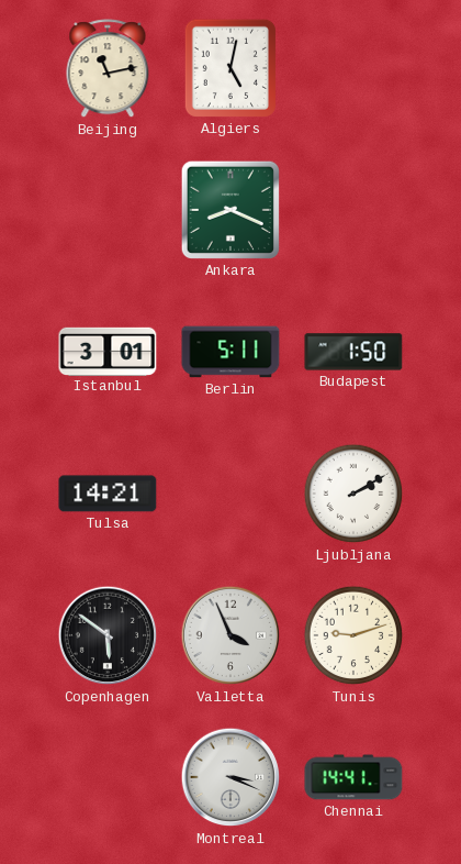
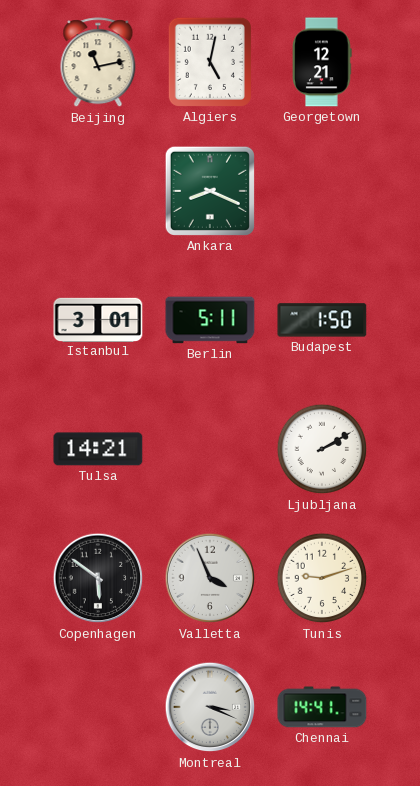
Georgetown: none -> 12:21
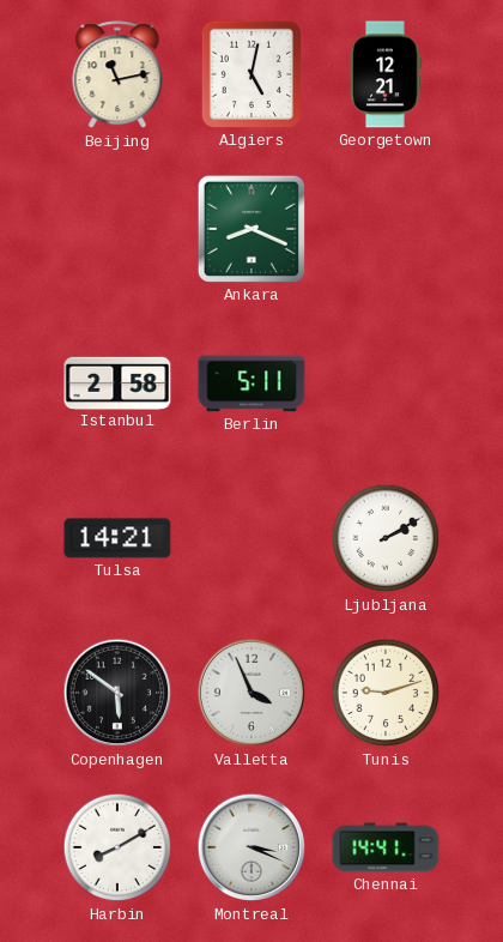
Istanbul: 3:01 -> 2:58
Budapest: 1:50 -> none
Harbin: none -> 8:10
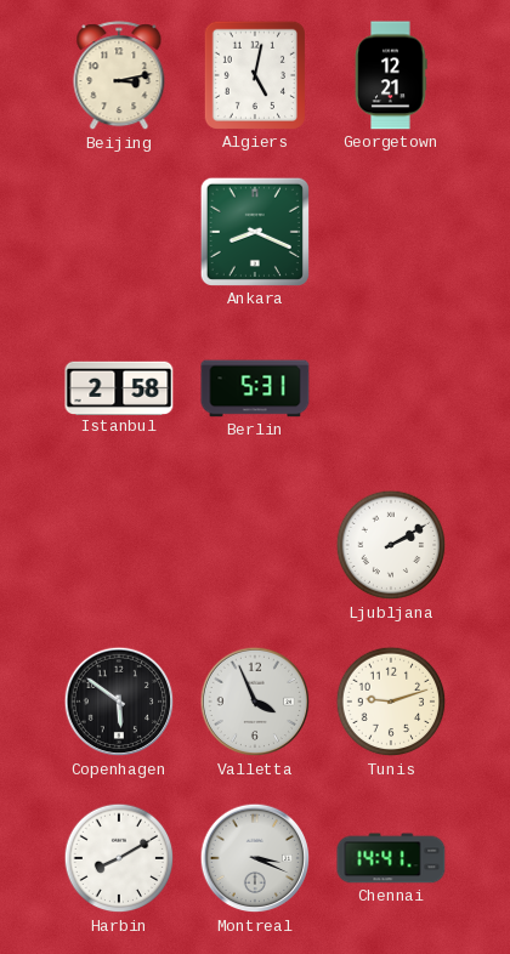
Beijing: 11:13 -> 3:13
Berlin: 5:11 -> 5:31
Tulsa: 14:21 -> none
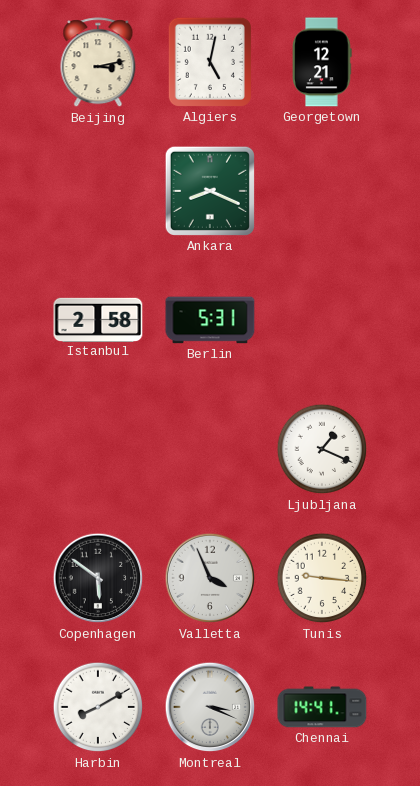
Ljubljana: 2:10 -> 1:19
Tunis: 9:12 -> 9:16
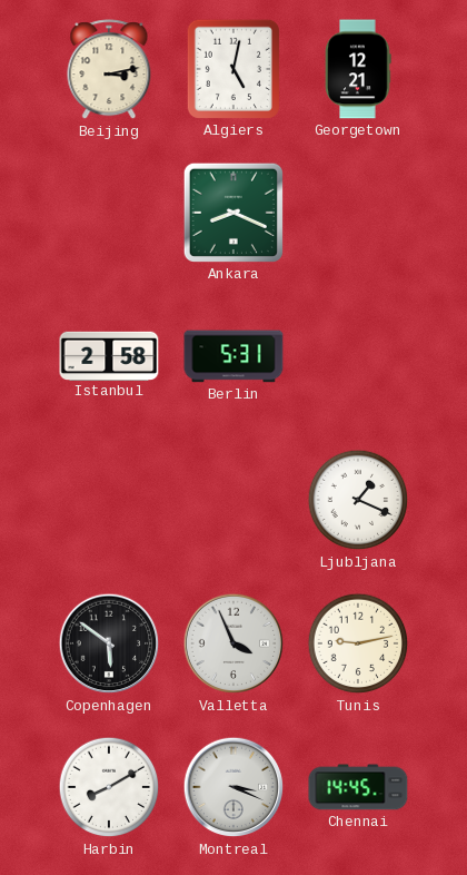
Tunis: 9:16 -> 9:13
Chennai: 14:41 -> 14:45
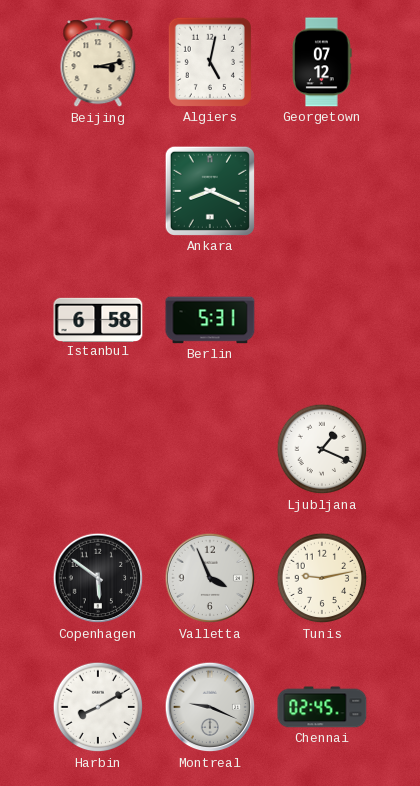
Georgetown: 12:21 -> 07:12
Istanbul: 2:58 -> 6:58
Montreal: 3:19 -> 9:19
Chennai: 14:45 -> 02:45
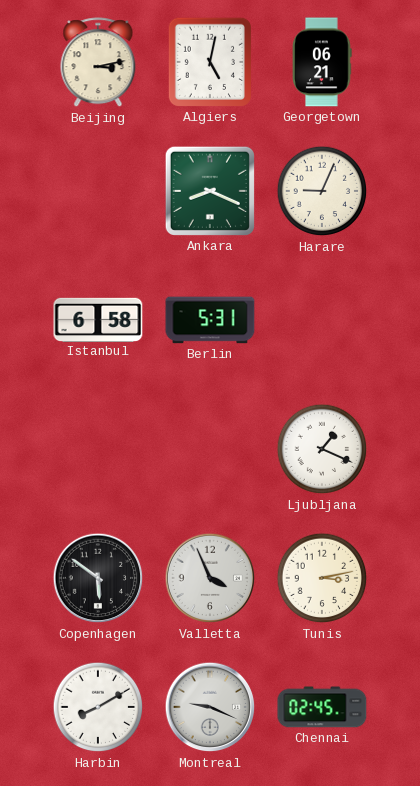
Georgetown: 07:12 -> 06:21
Harare: none -> 9:04
Tunis: 9:13 -> 3:13
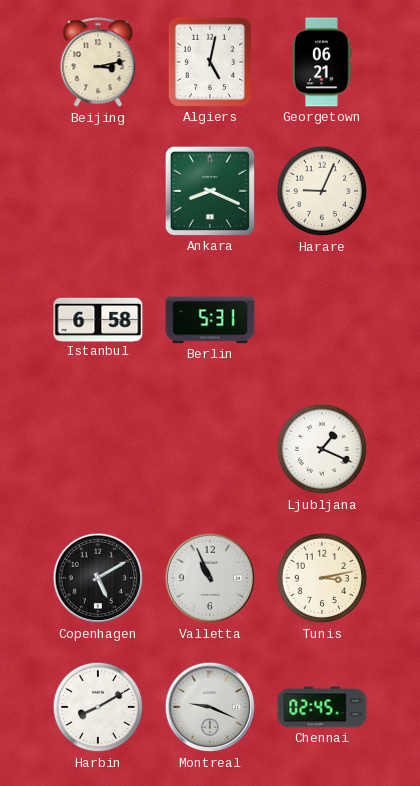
Copenhagen: 5:51 -> 5:10
Valletta: 3:56 -> 10:56
